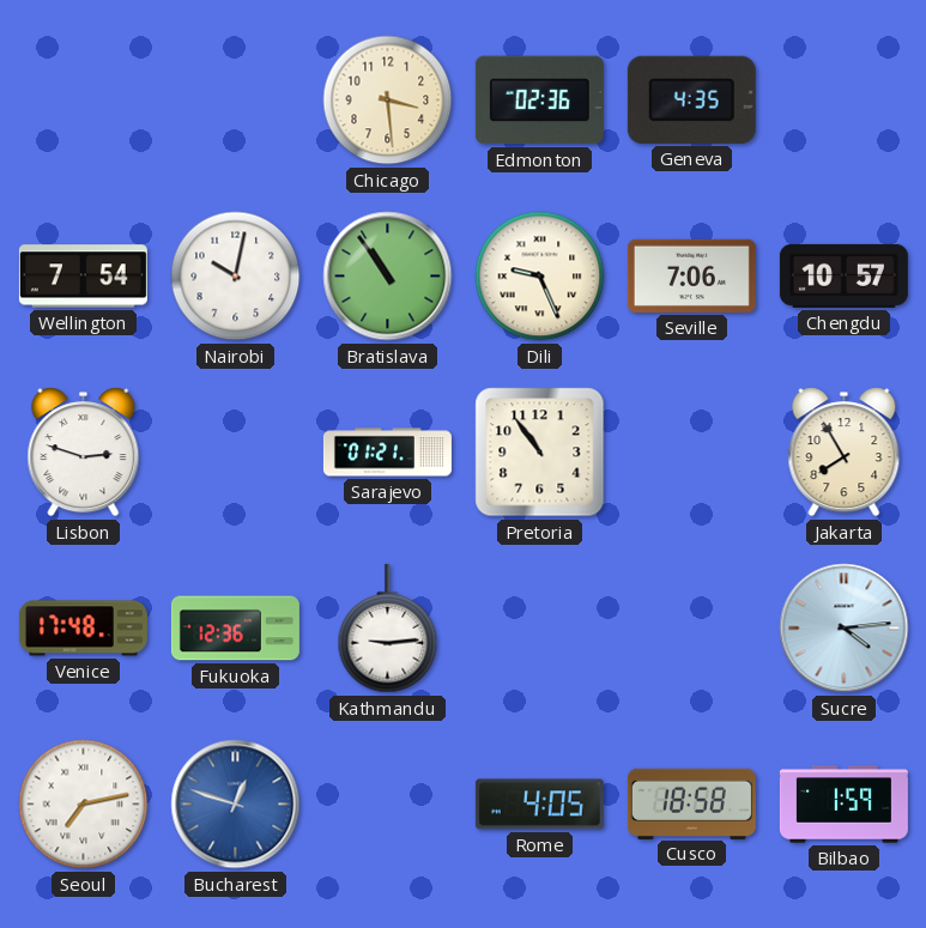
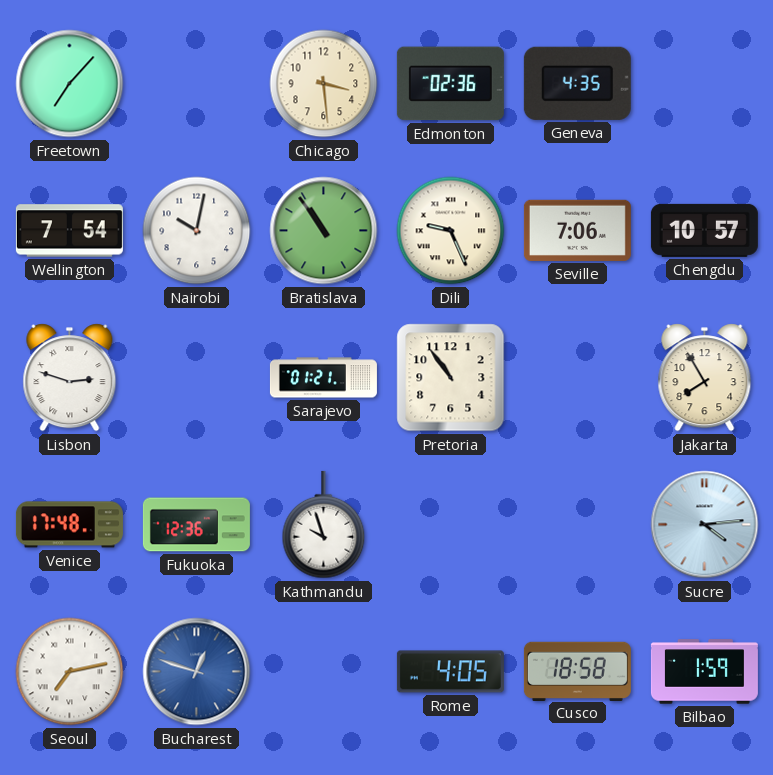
Freetown: none -> 7:07
Kathmandu: 9:14 -> 9:57
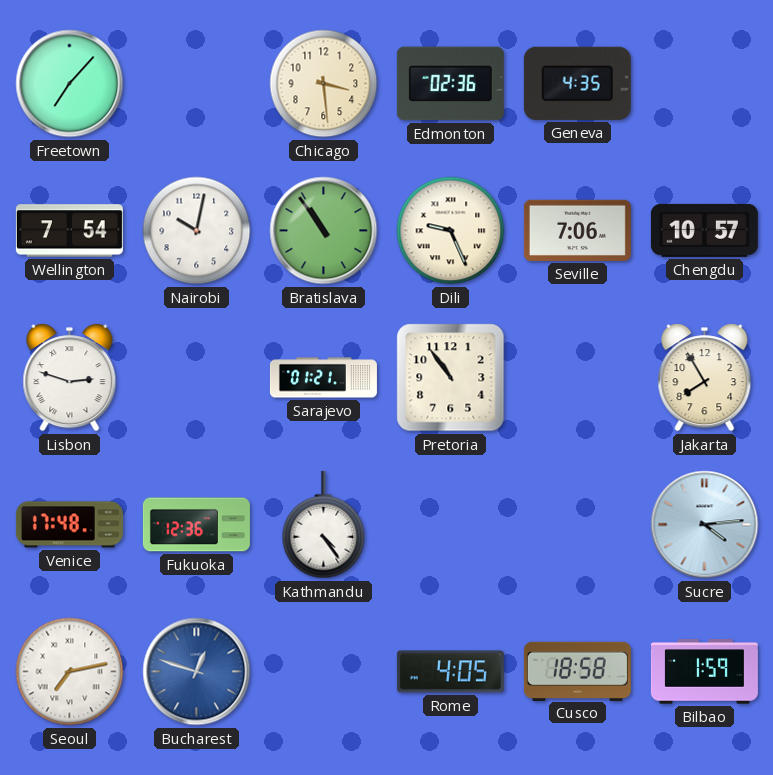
Kathmandu: 9:57 -> 4:24
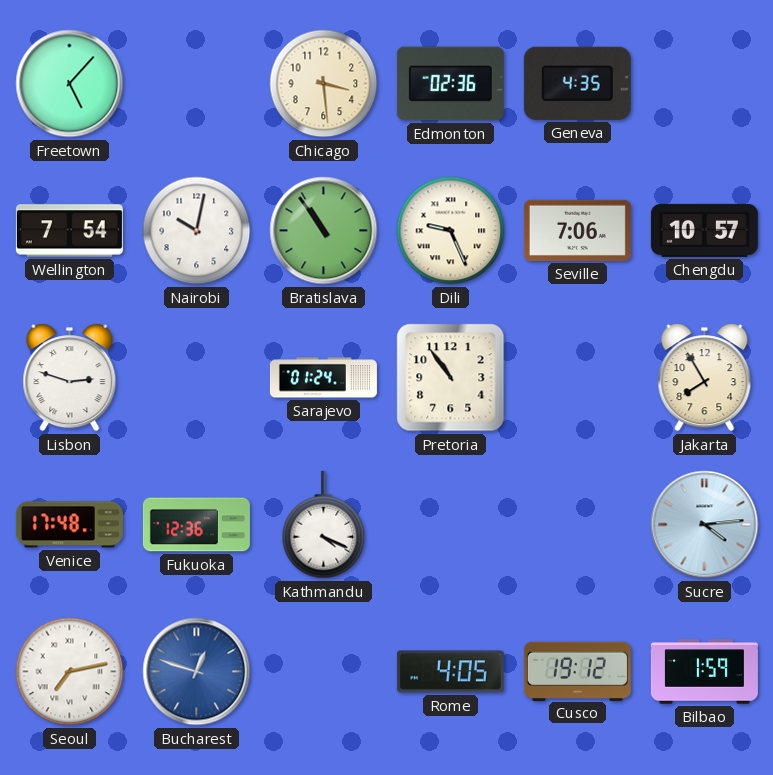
Freetown: 7:07 -> 5:07
Sarajevo: 01:21 -> 01:24
Kathmandu: 4:24 -> 4:19
Cusco: 18:58 -> 19:12
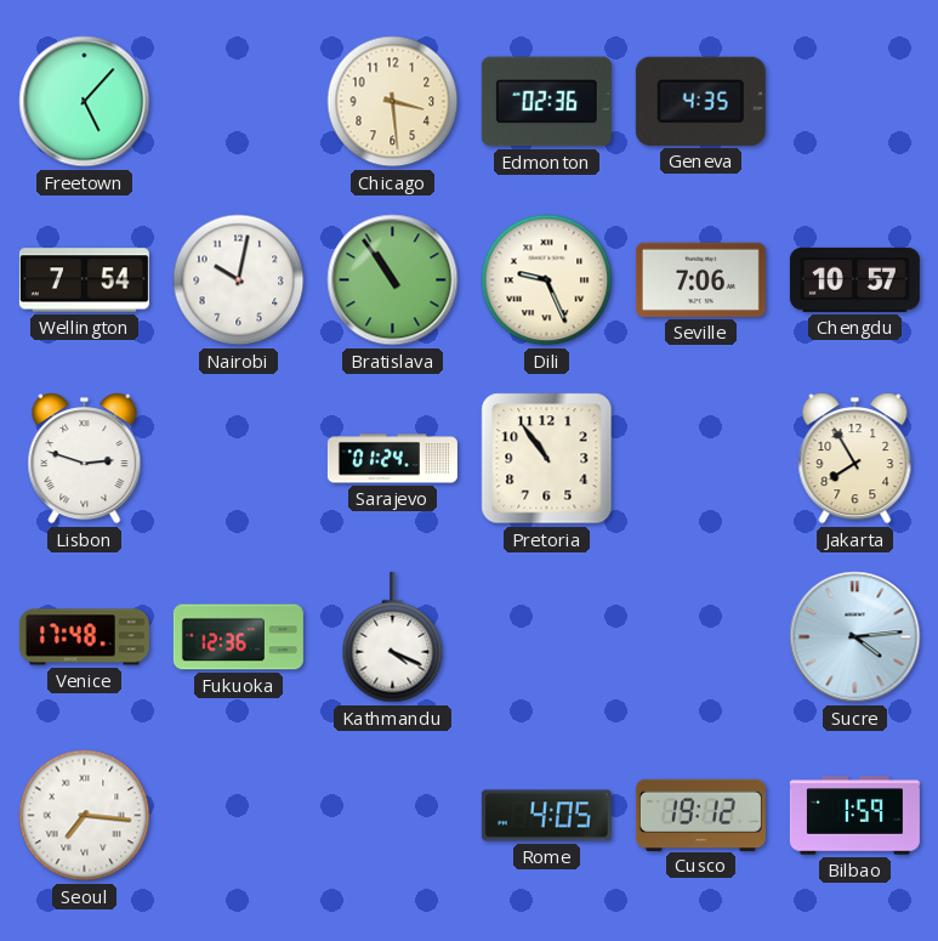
Seoul: 7:13 -> 7:16
Bucharest: 12:48 -> none
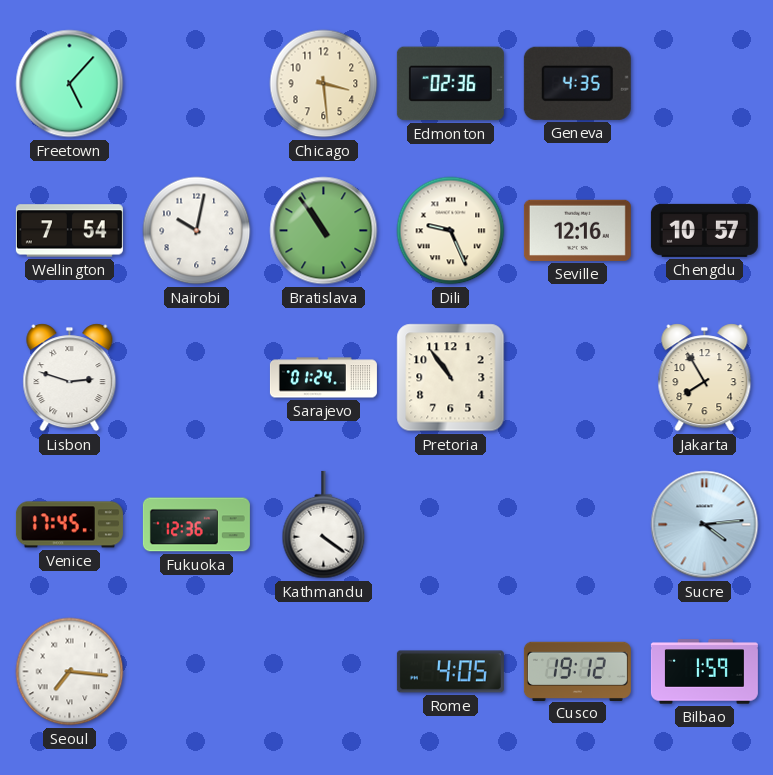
Seville: 7:06 -> 12:16
Venice: 17:48 -> 17:45
Kathmandu: 4:19 -> 4:21
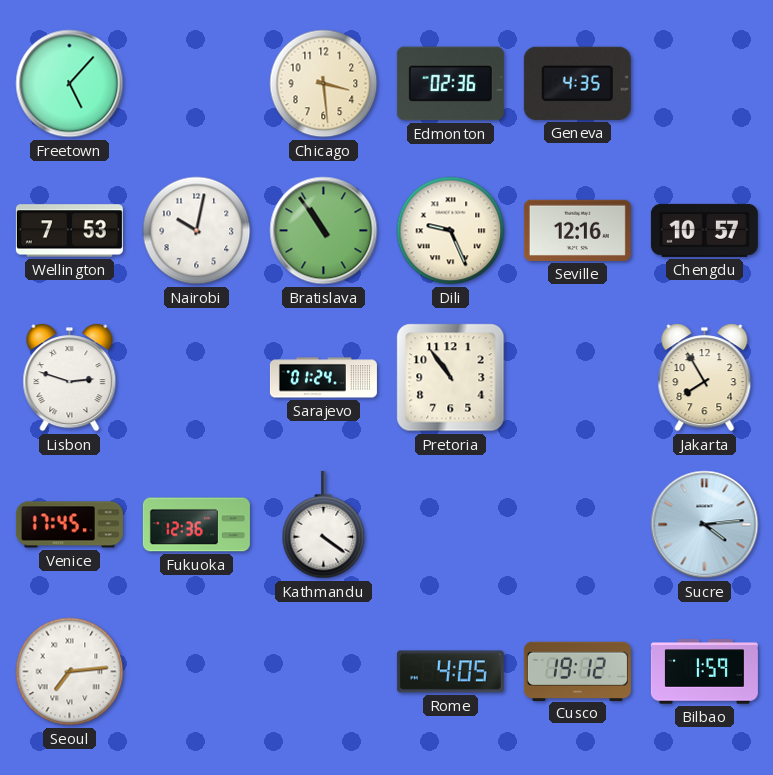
Wellington: 7:54 -> 7:53
Seoul: 7:16 -> 7:14
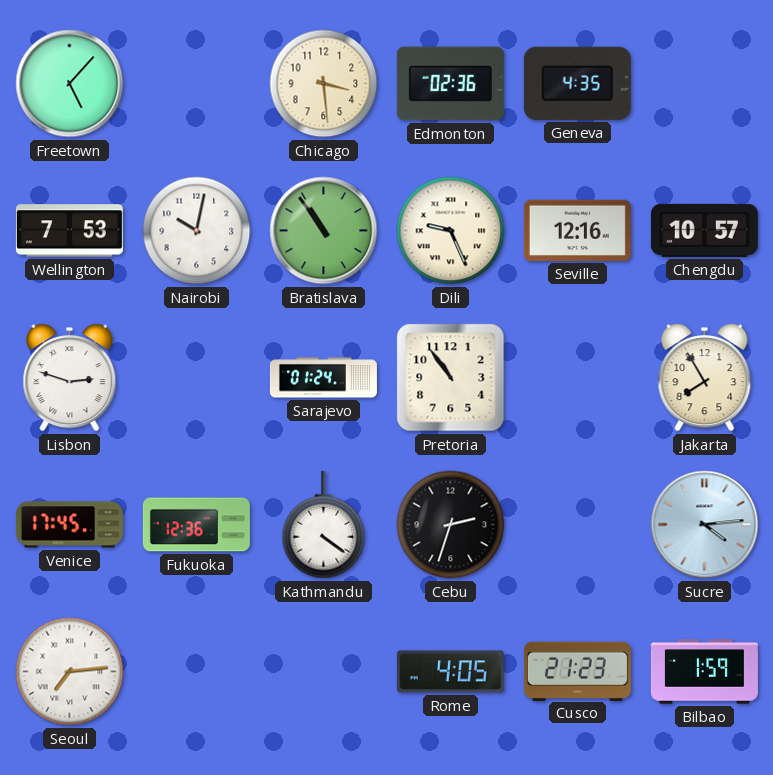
Cebu: none -> 2:33
Cusco: 19:12 -> 21:23
